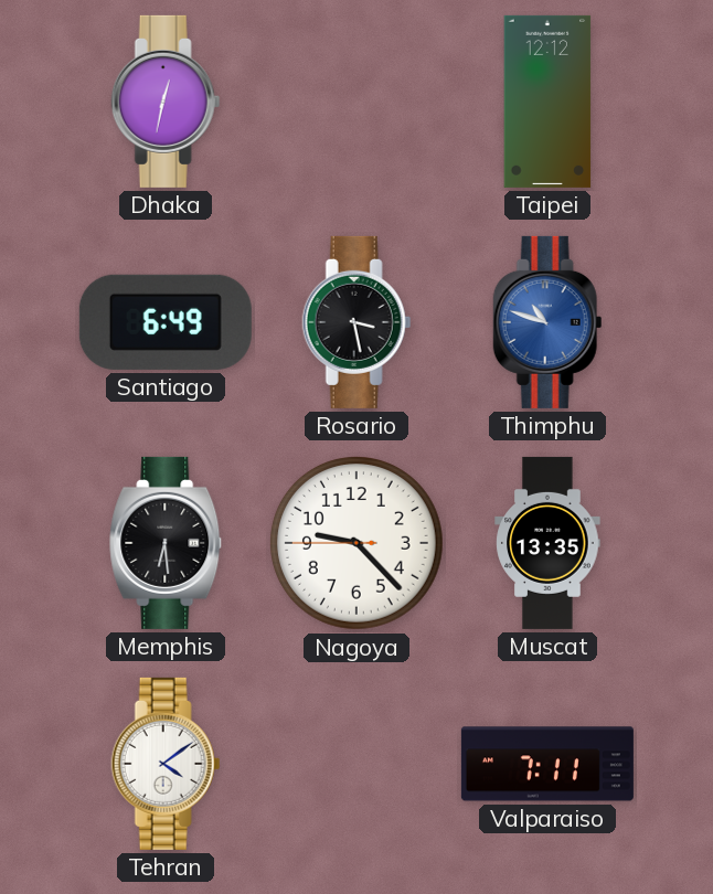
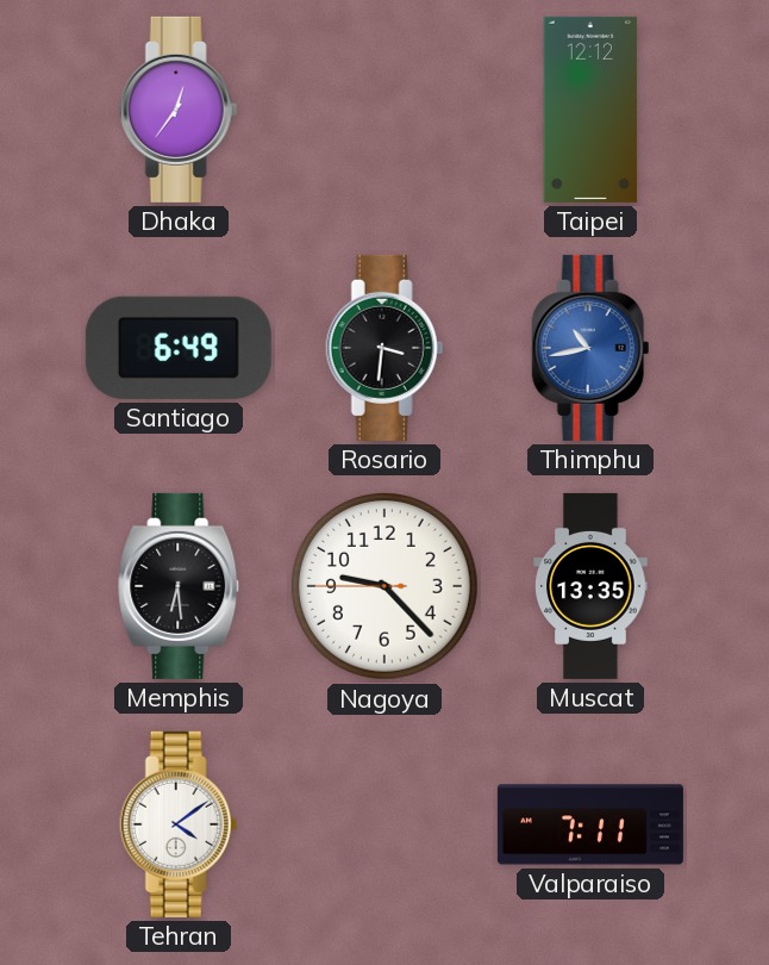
Dhaka: 12:32 -> 12:36
Rosario: 3:28 -> 3:31
Thimphu: 10:48 -> 10:43
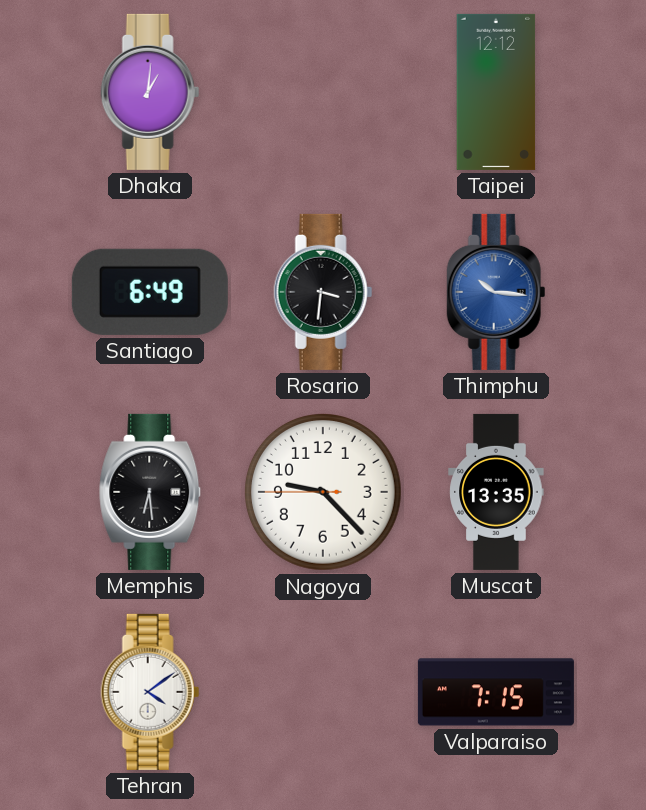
Dhaka: 12:36 -> 1:01
Thimphu: 10:43 -> 10:16
Valparaiso: 7:11 -> 7:15
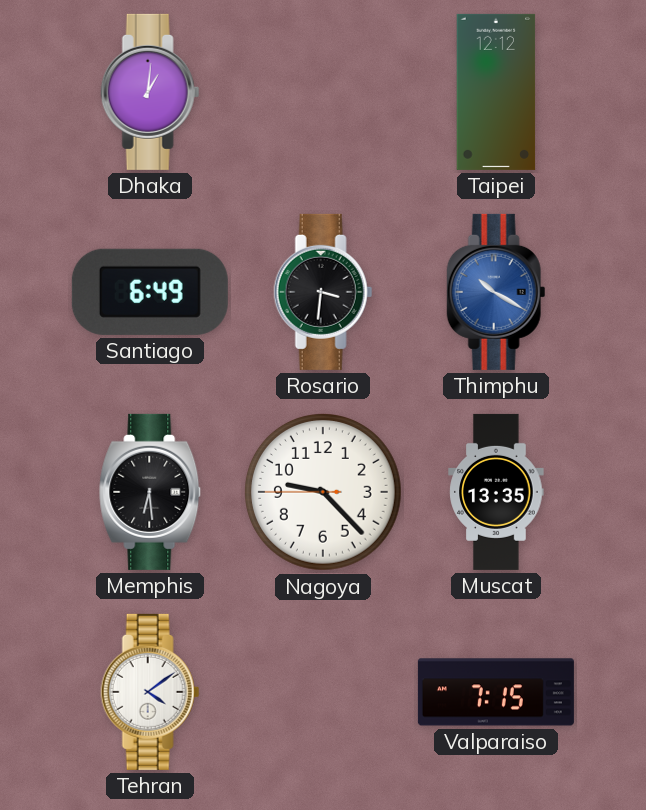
Thimphu: 10:16 -> 10:20
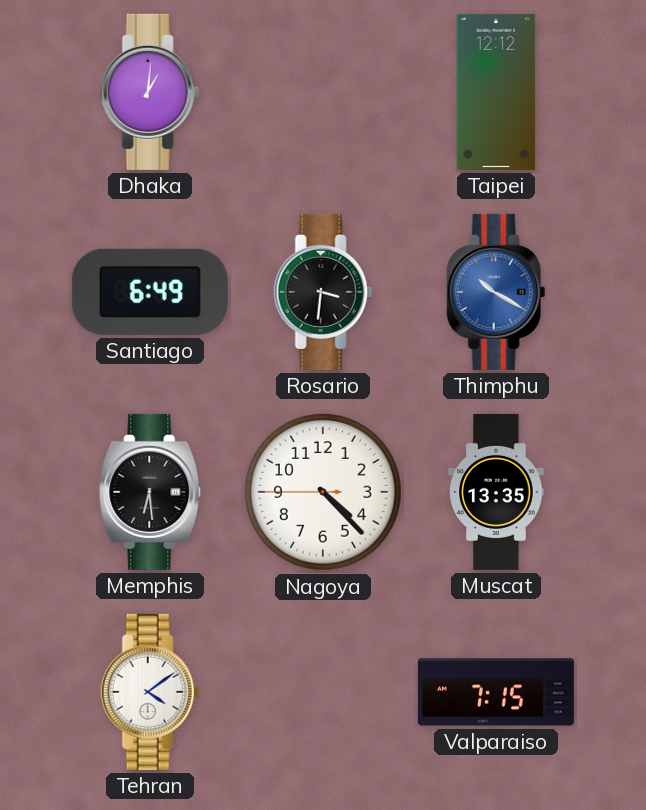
Nagoya: 9:22 -> 4:22
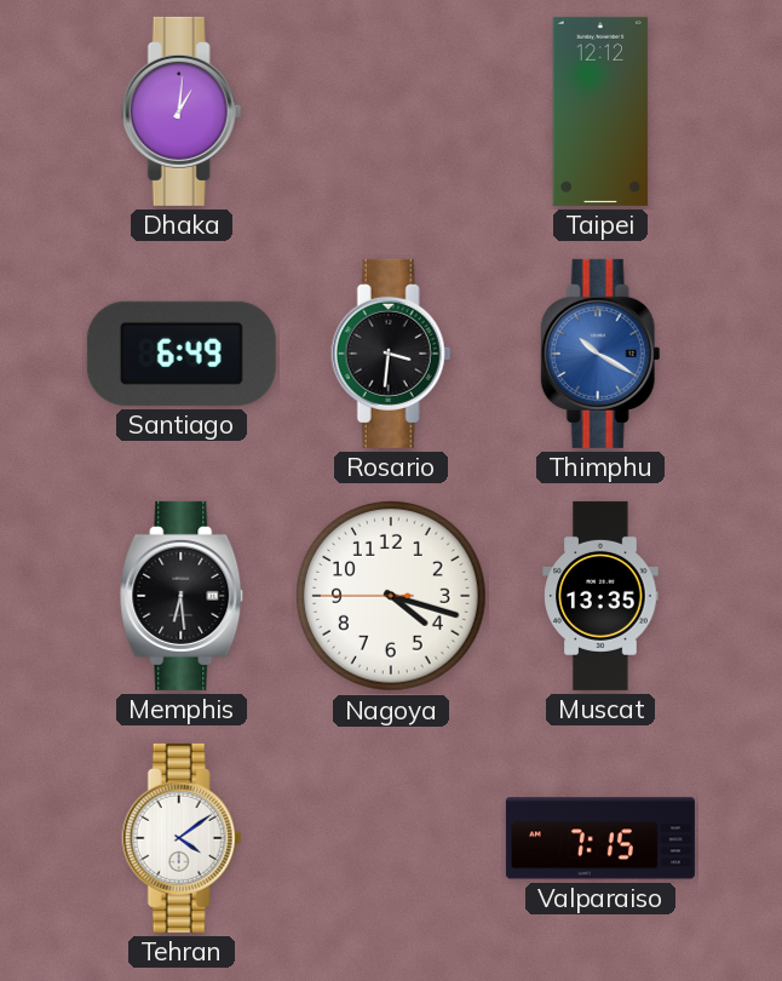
Nagoya: 4:22 -> 4:17
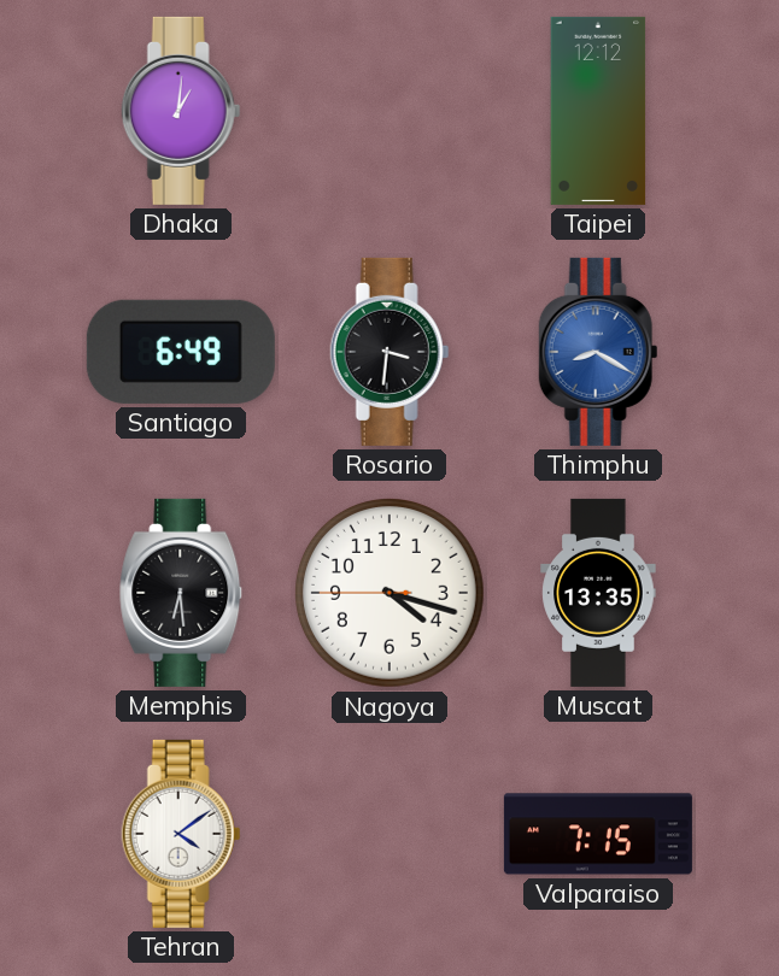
Thimphu: 10:20 -> 8:20
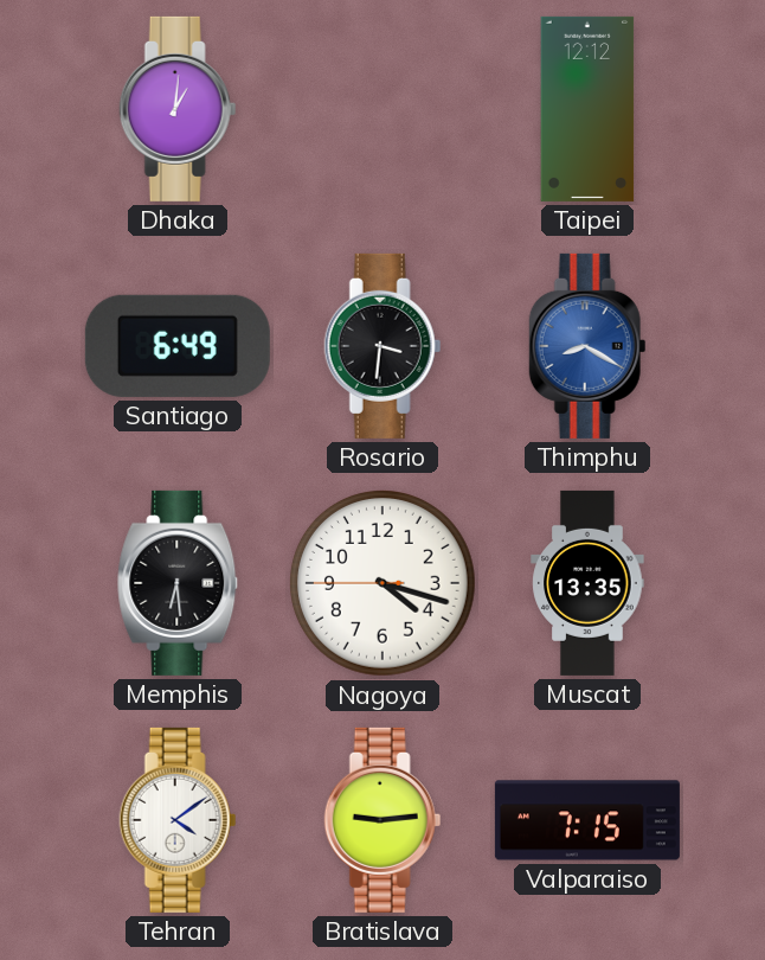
Bratislava: none -> 9:14
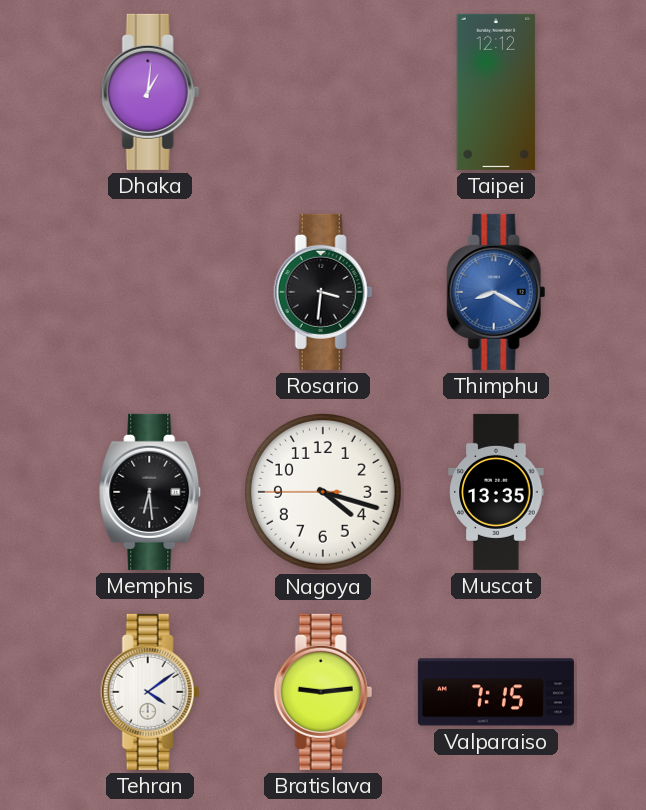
Santiago: 6:49 -> none
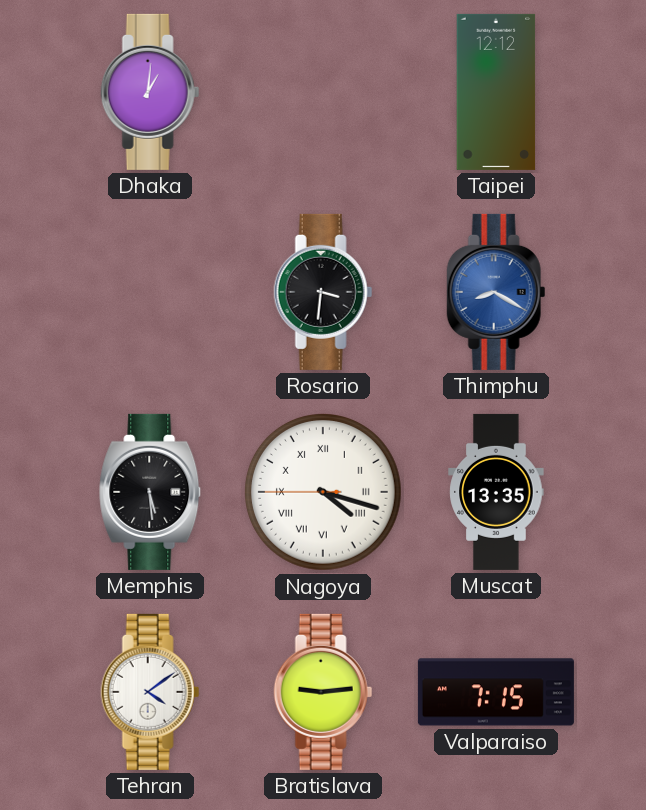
Memphis: 6:29 -> 5:29
Nagoya numerals: Arabic -> Roman
